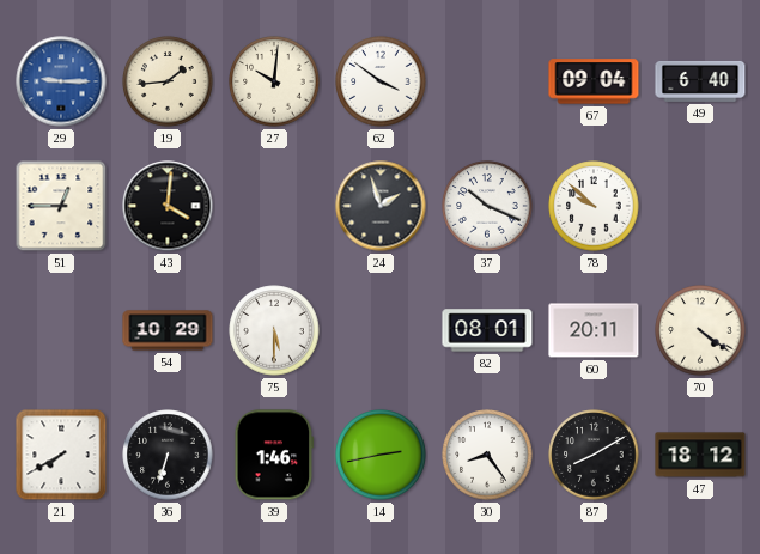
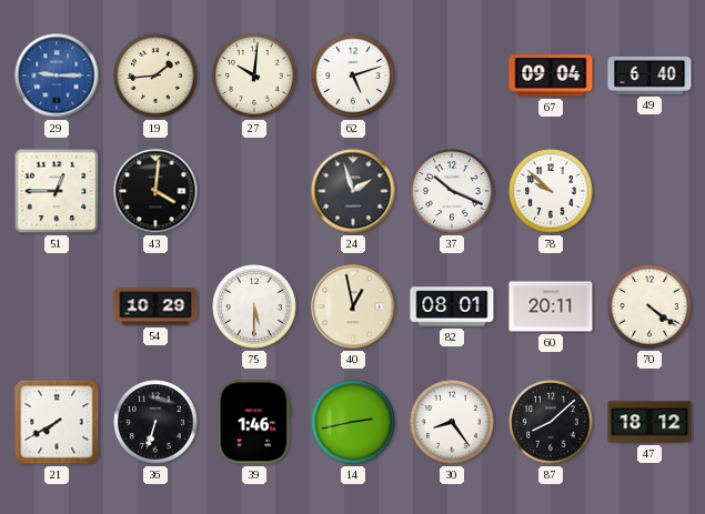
62: 3:51 -> 5:12
40: none -> 12:58
87: 8:10 -> 8:08
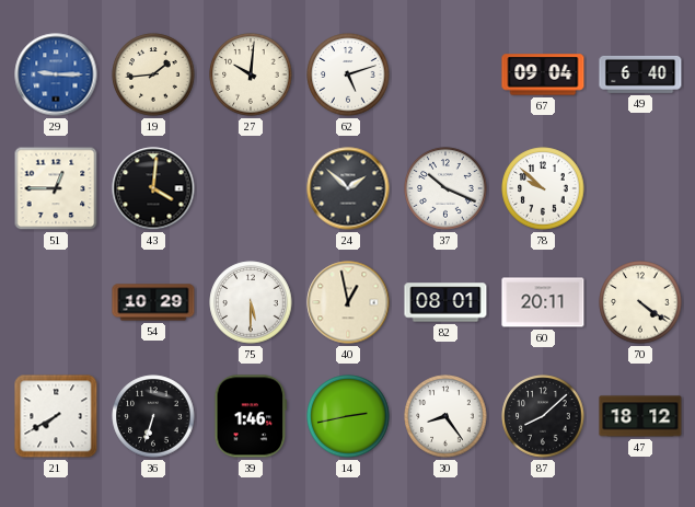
24: 1:57 -> 1:52
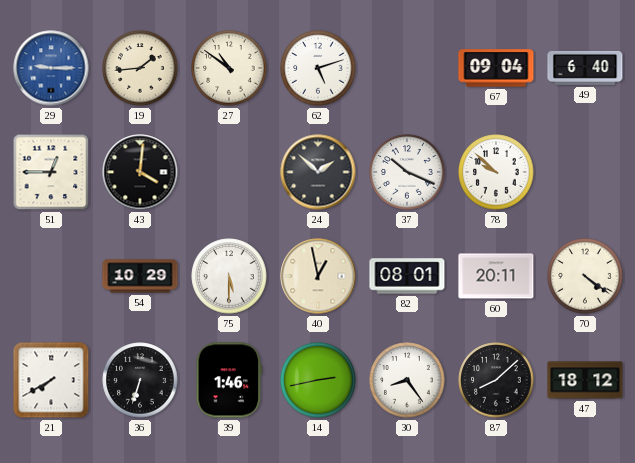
27: 10:01 -> 10:51
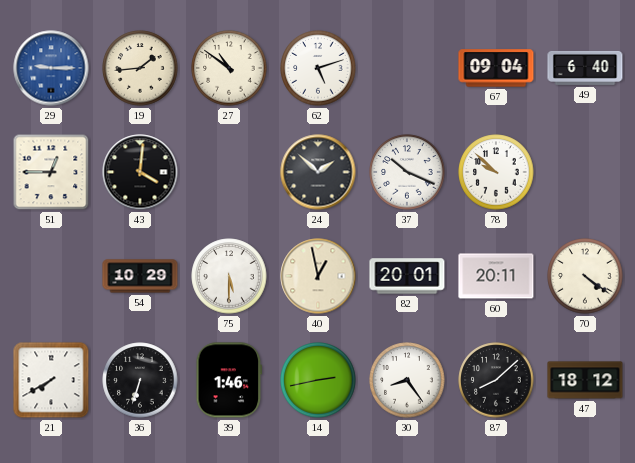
82: 08:01 -> 20:01
